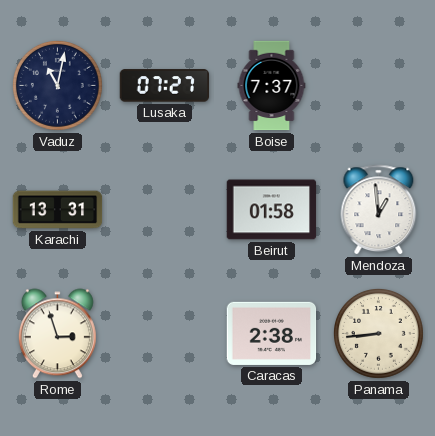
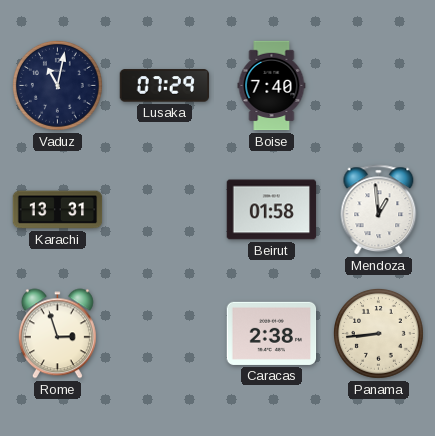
Lusaka: 07:27 -> 07:29
Boise: 7:37 -> 7:40
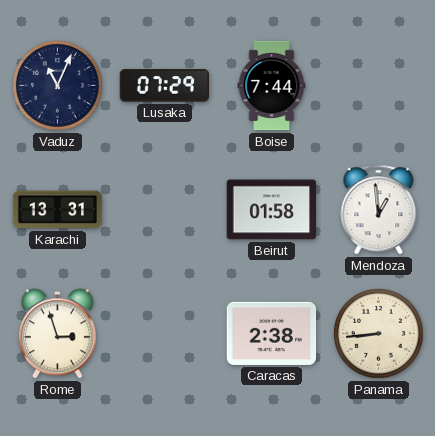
Vaduz: 11:02 -> 11:04
Boise: 7:40 -> 7:44
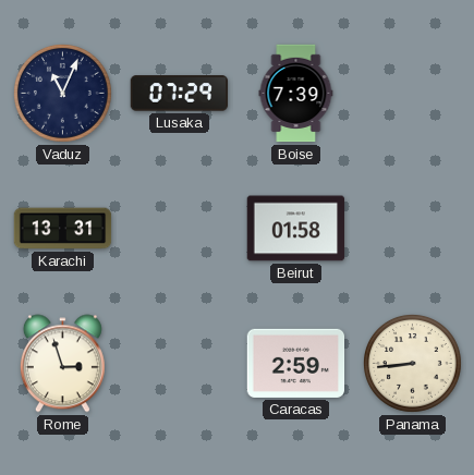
Boise: 7:44 -> 7:39
Mendoza: 12:59 -> none
Caracas: 2:38 -> 2:59
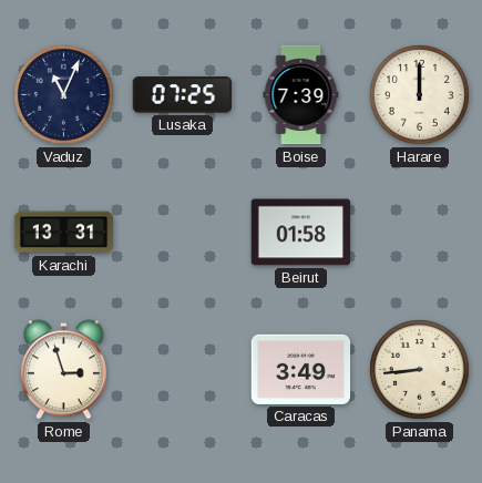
Lusaka: 07:29 -> 07:25
Harare: none -> 12:00
Caracas: 2:59 -> 3:49
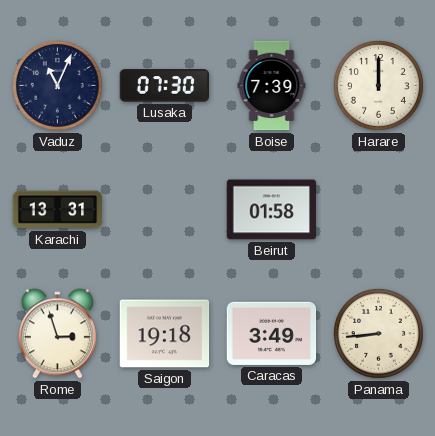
Lusaka: 07:25 -> 07:30
Saigon: none -> 19:18
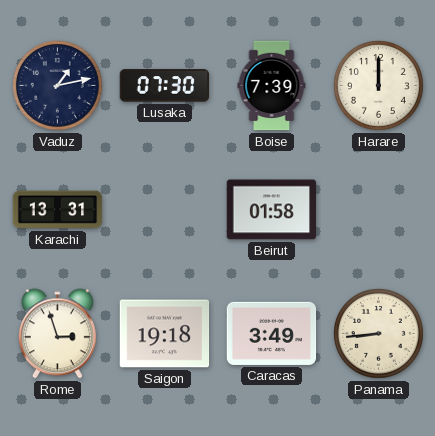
Vaduz: 11:04 -> 1:13
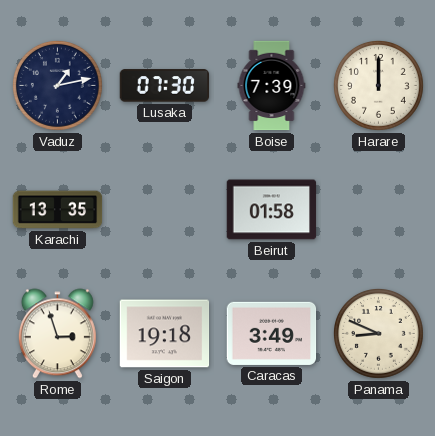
Karachi: 13:31 -> 13:35
Panama: 8:44 -> 8:49
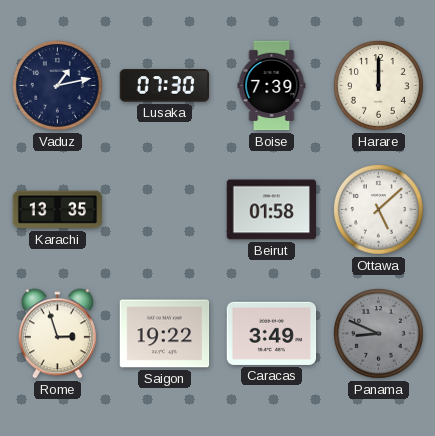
Ottawa: none -> 5:08
Saigon: 19:18 -> 19:22
Panama dial: cream -> grey
